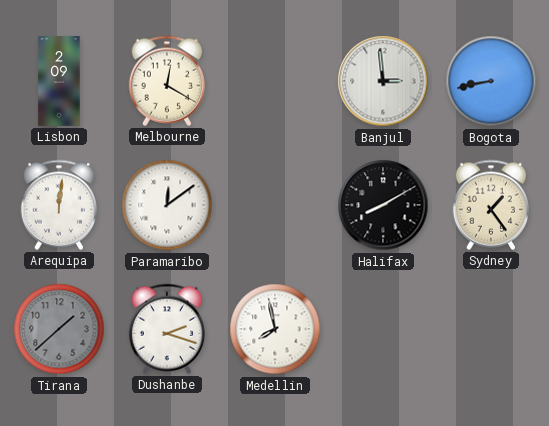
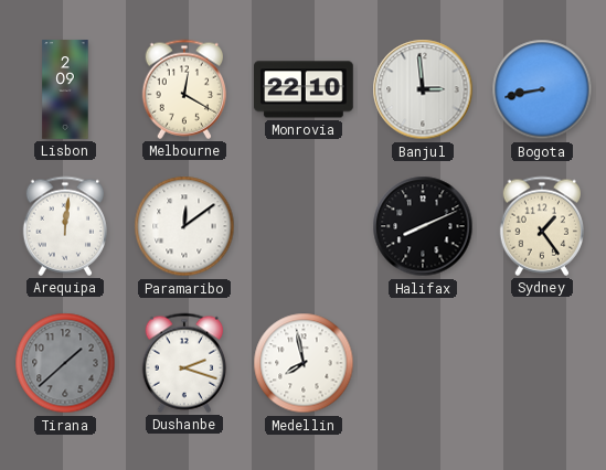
Monrovia: none -> 22:10
Halifax: 8:10 -> 8:11
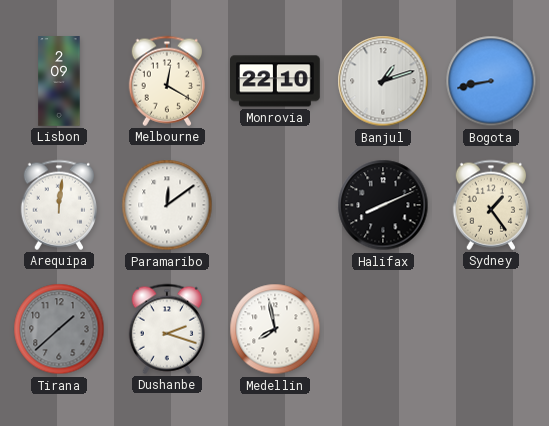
Banjul: 2:59 -> 1:12
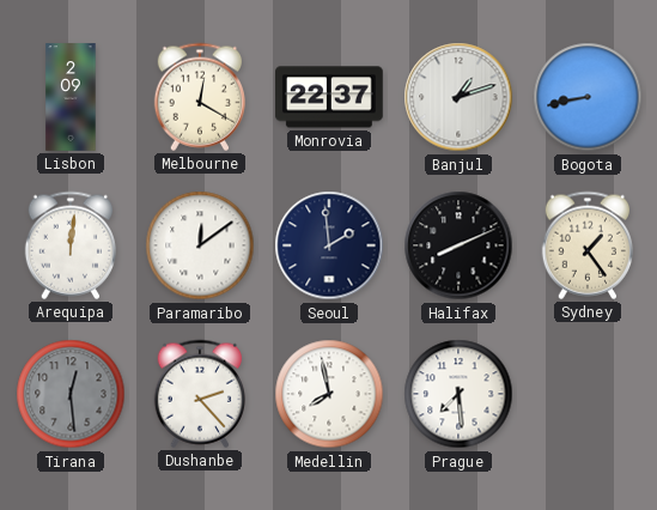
Monrovia: 22:10 -> 22:37
Seoul: none -> 1:59
Tirana: 1:38 -> 12:29
Dushanbe: 2:18 -> 2:23
Prague: none -> 7:29
